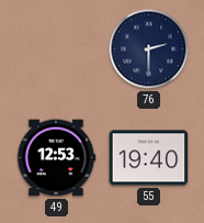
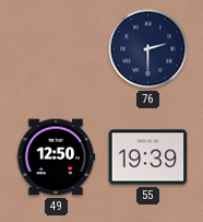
49: 12:53 -> 12:50
55: 19:40 -> 19:39
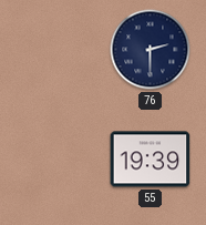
49: 12:50 -> none
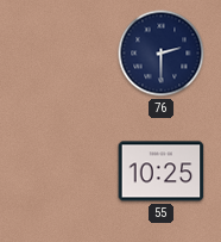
55: 19:39 -> 10:25
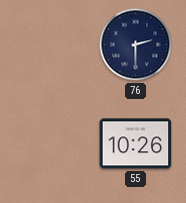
55: 10:25 -> 10:26
